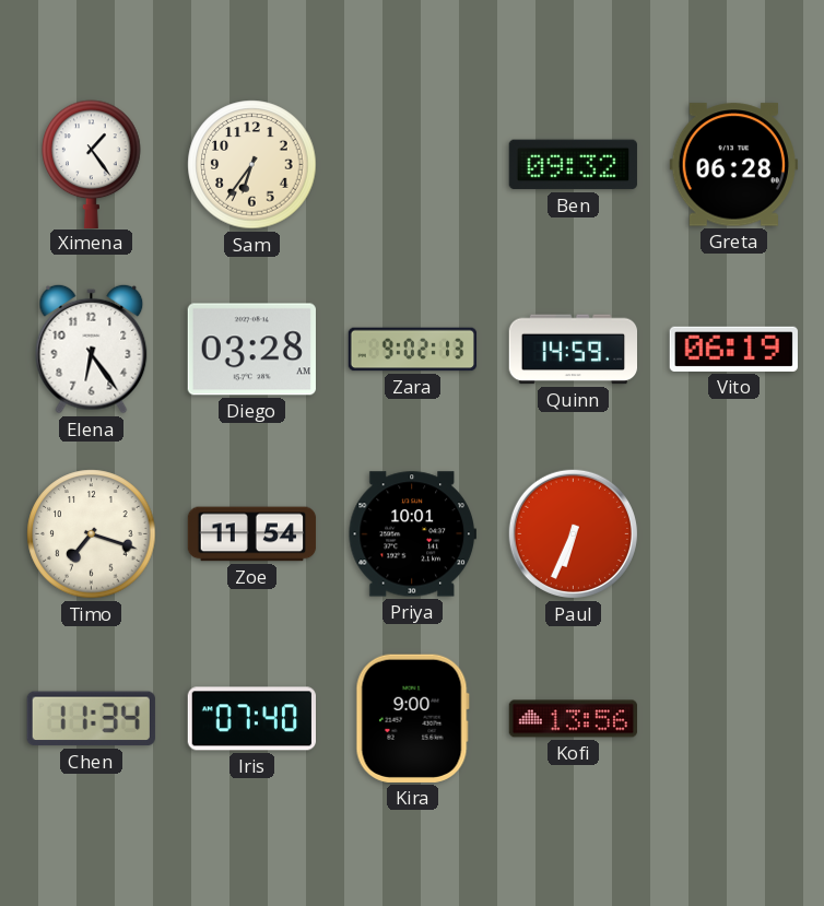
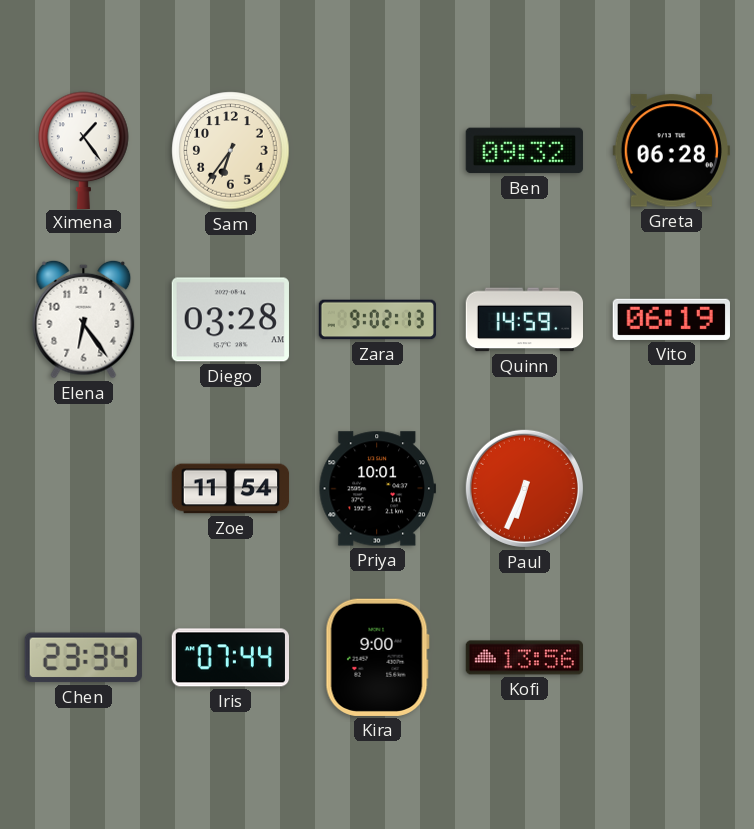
Timo: 7:18 -> none
Chen: 11:34 -> 23:34
Iris: 07:40 -> 07:44
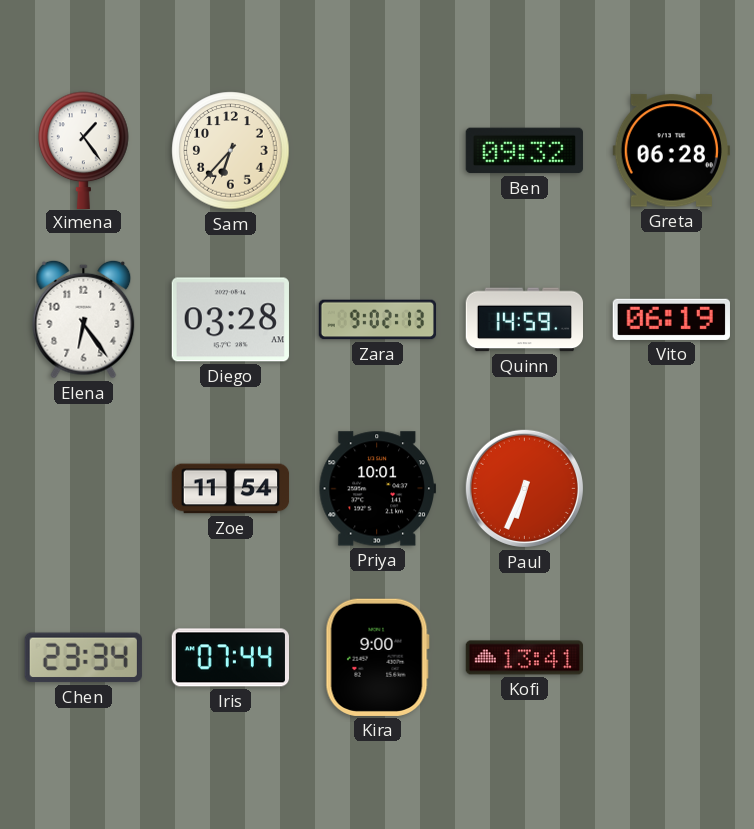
Sam: 6:36 -> 6:37
Kofi: 13:56 -> 13:41
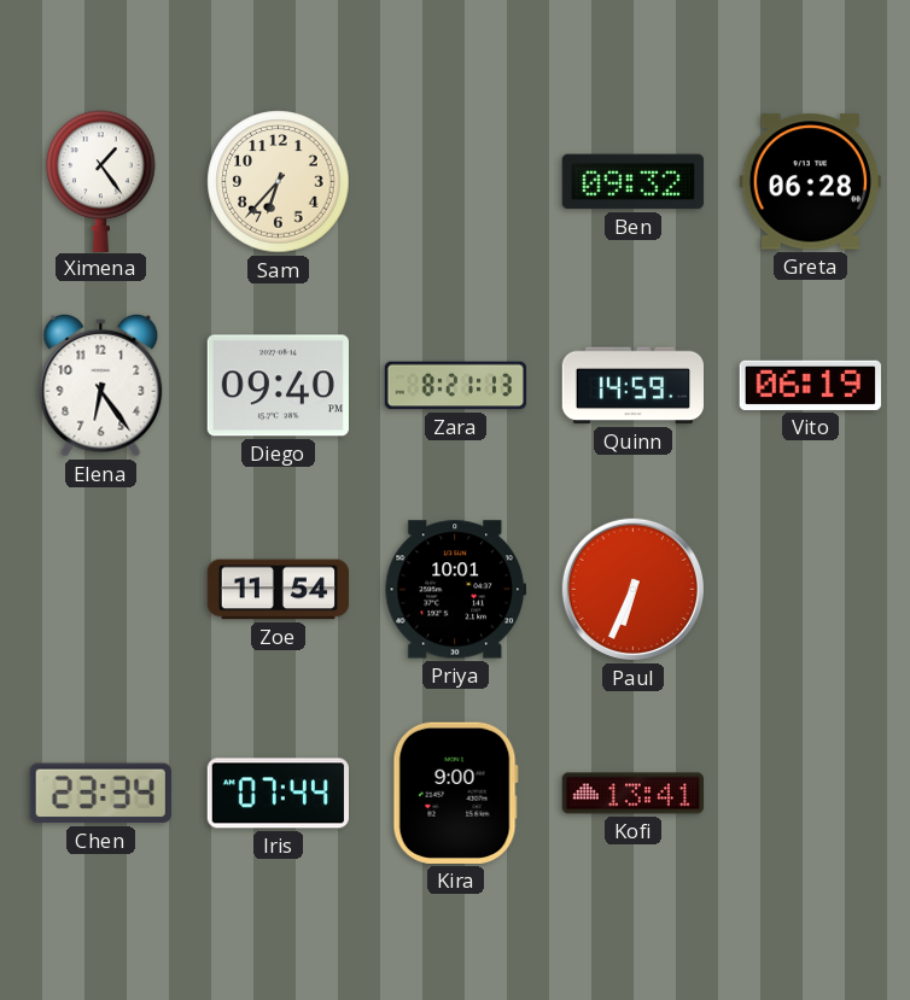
Diego: 03:28 -> 09:40
Zara: 9:02 -> 8:21
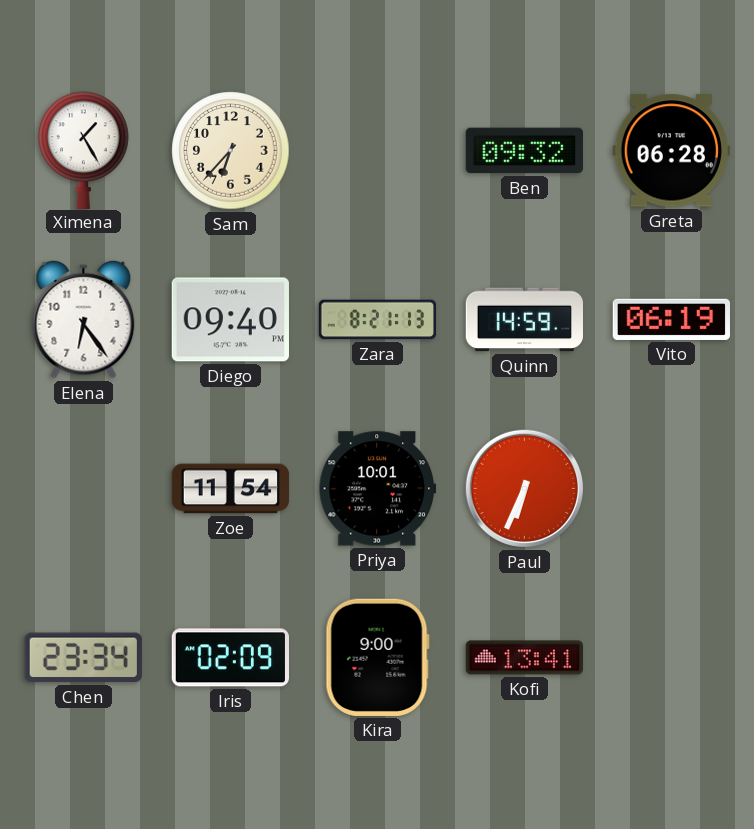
Ximena: 1:24 -> 1:25
Iris: 07:44 -> 02:09
